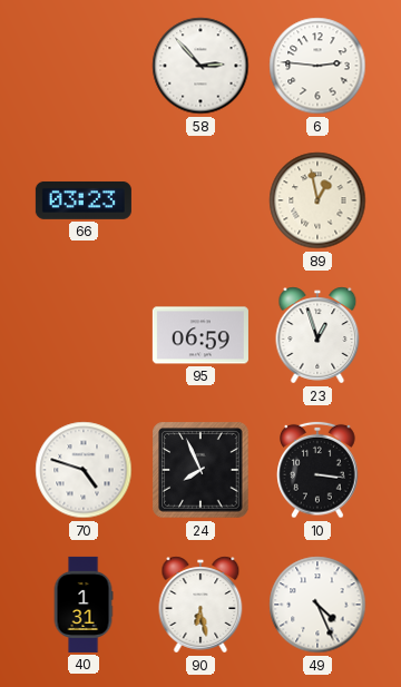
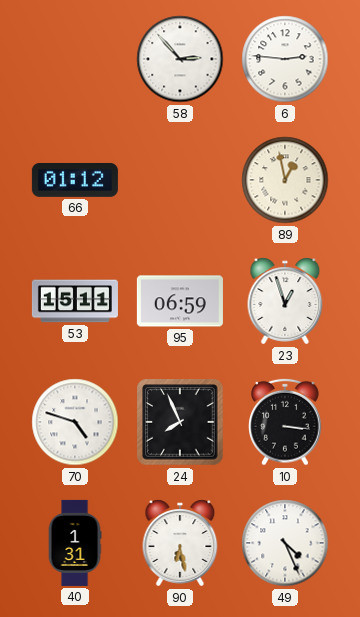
66: 03:23 -> 01:12
53: none -> 15:11
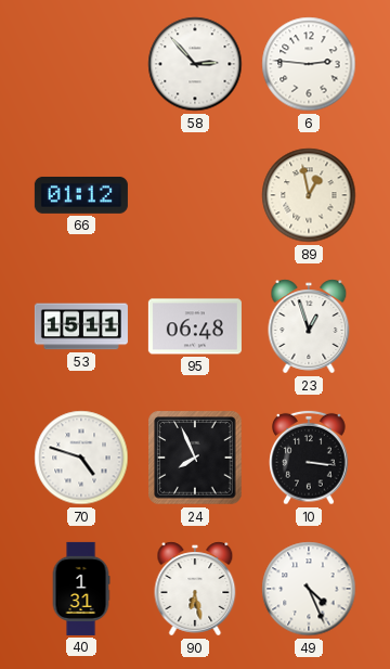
95: 06:59 -> 06:48
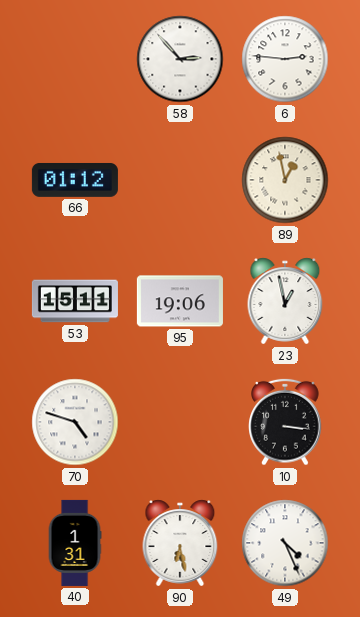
95: 06:48 -> 19:06
23: 12:57 -> 12:58
24: 7:56 -> none
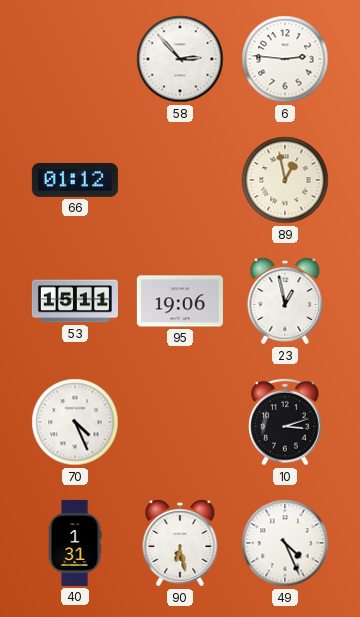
70: 4:48 -> 4:26
10: 3:16 -> 3:12
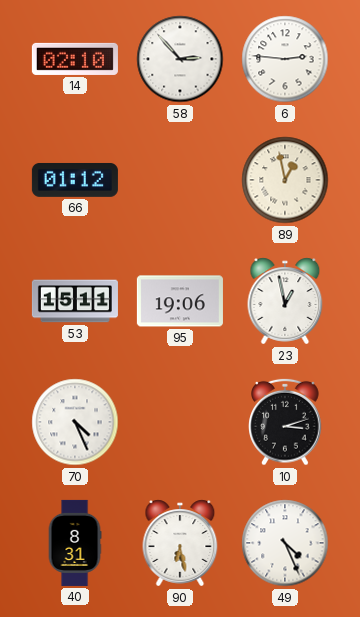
14: none -> 02:10
40: 1:31 -> 8:31
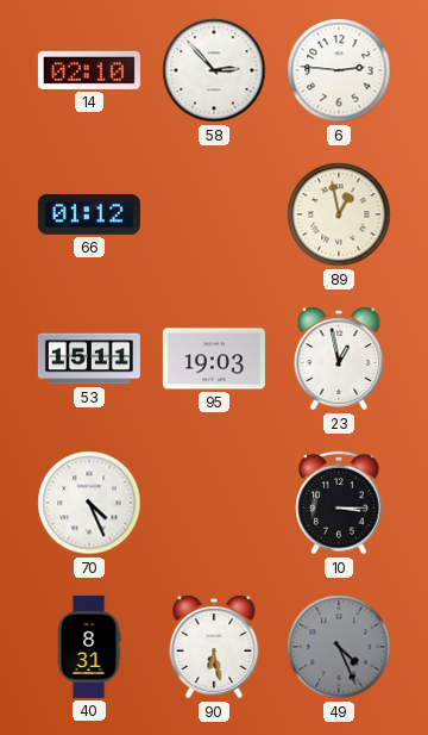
95: 19:06 -> 19:03
10: 3:12 -> 3:15
49 dial: white -> grey
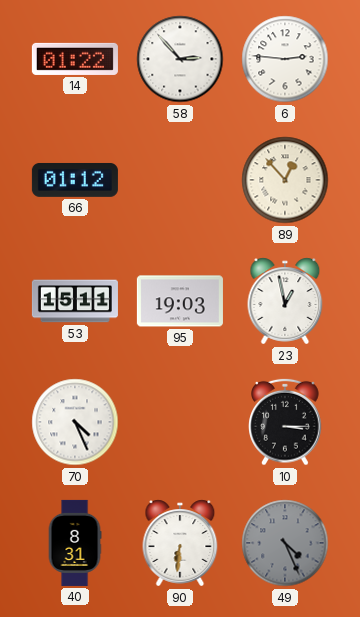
14: 02:10 -> 01:22
89: 12:58 -> 12:53
90: 6:28 -> 6:31
